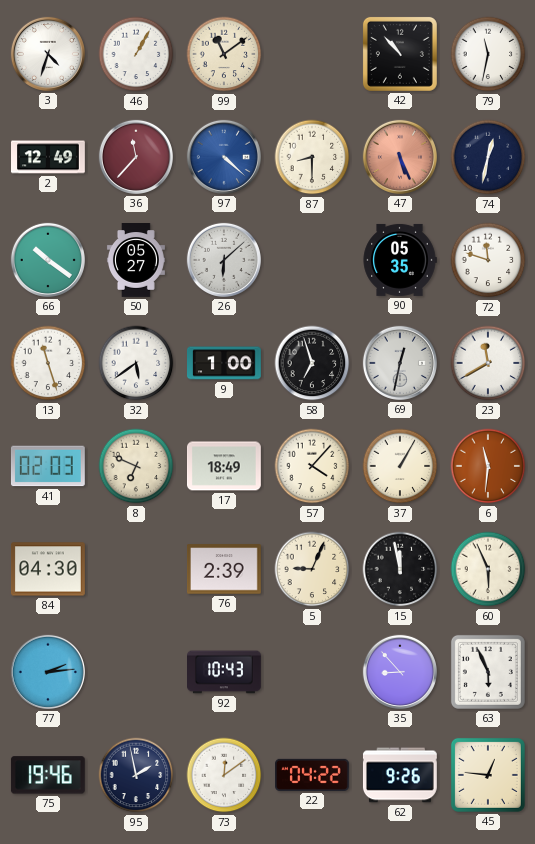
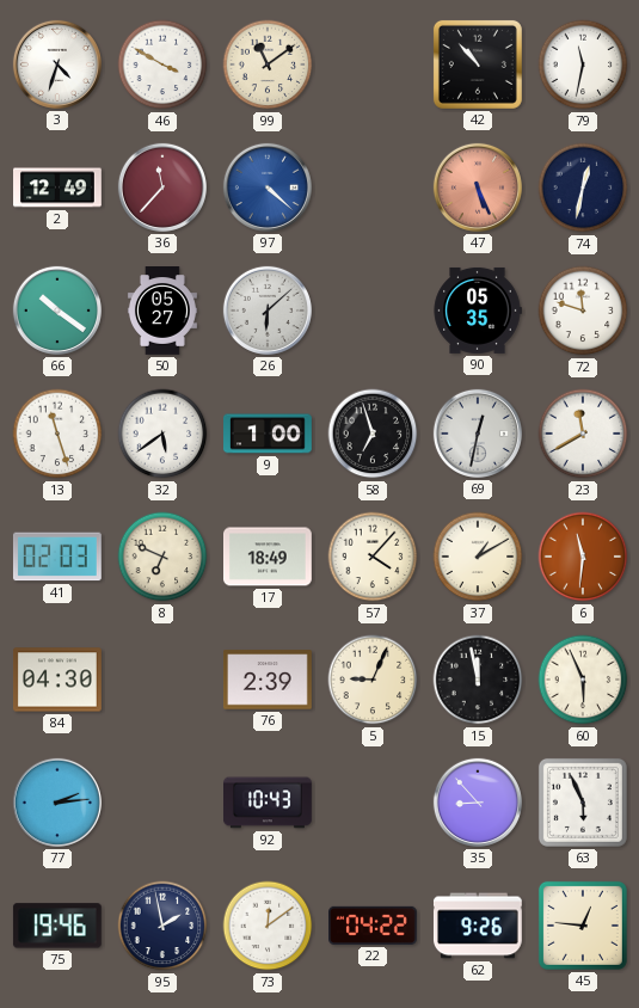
46: 1:05 -> 3:50
87: 8:30 -> none
37: 1:05 -> 1:10
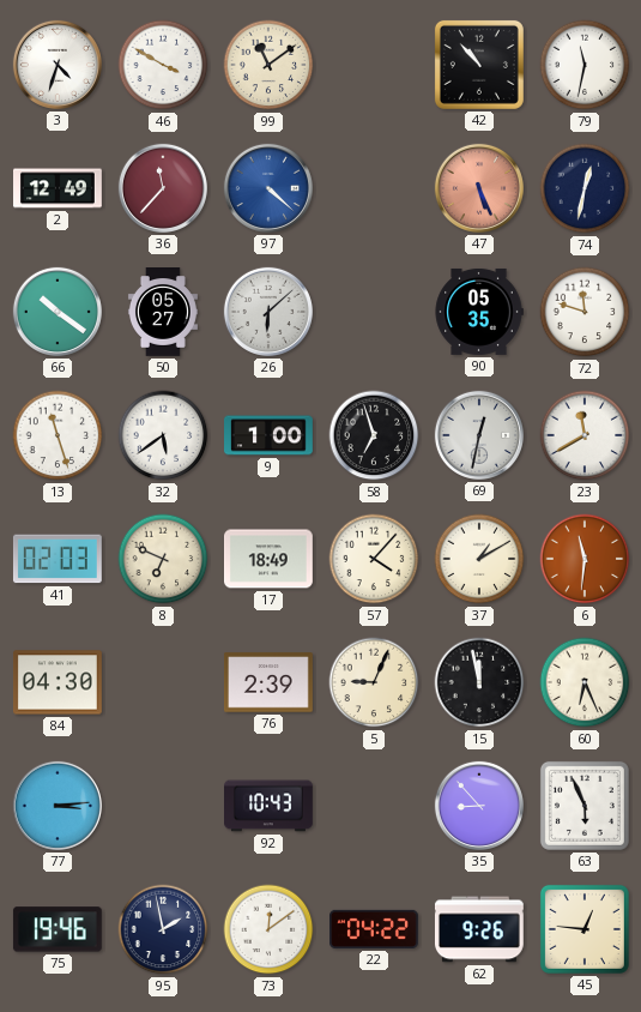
60: 5:56 -> 6:26
77: 2:14 -> 3:14
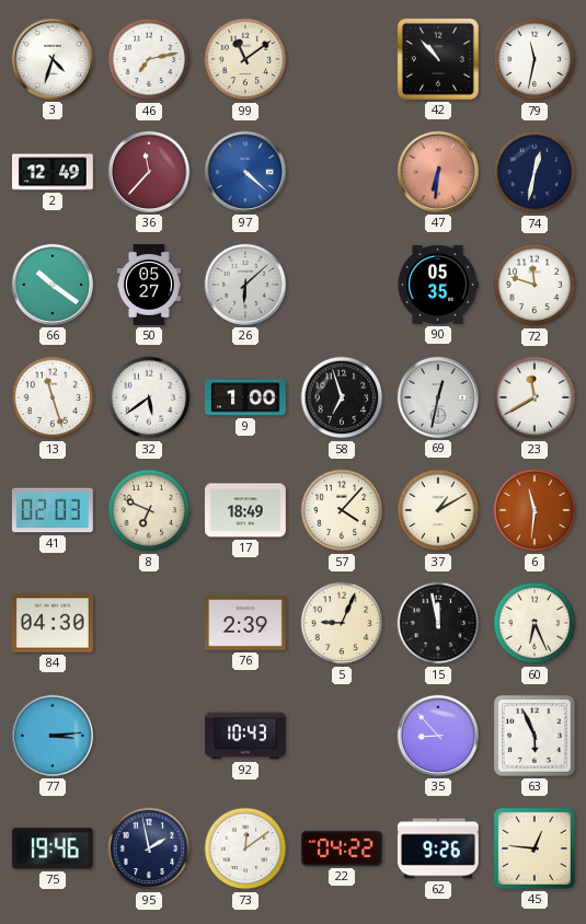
46: 3:50 -> 7:13
47: 5:26 -> 6:31
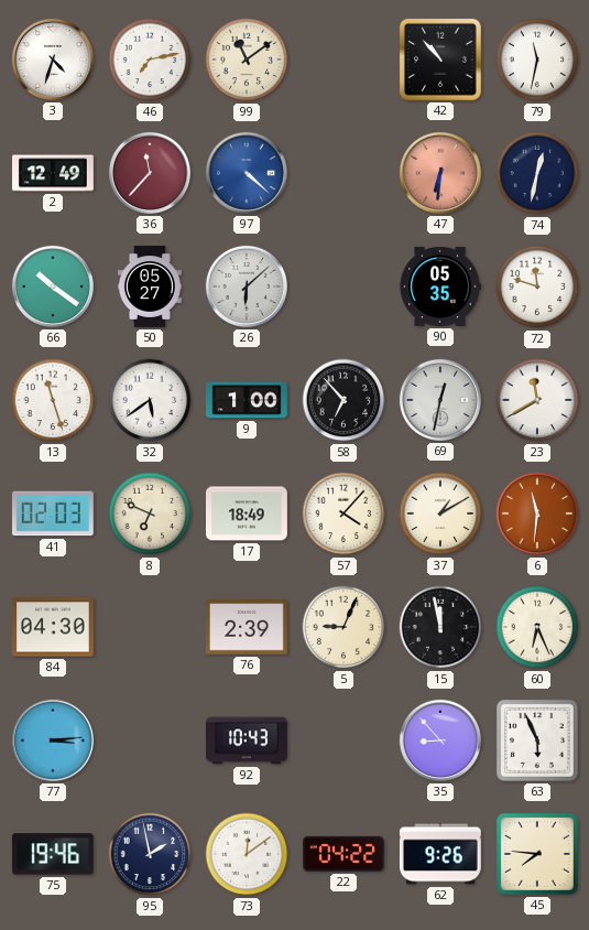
58: 6:57 -> 6:53
45: 12:46 -> 7:46
